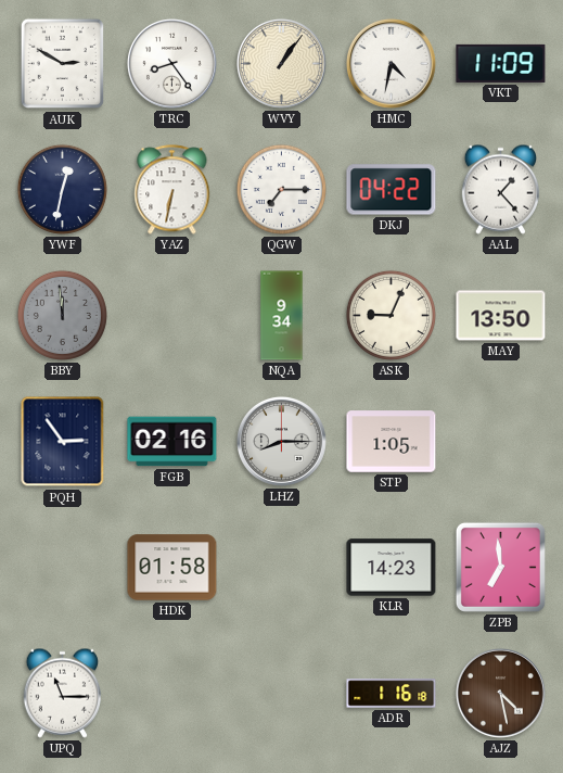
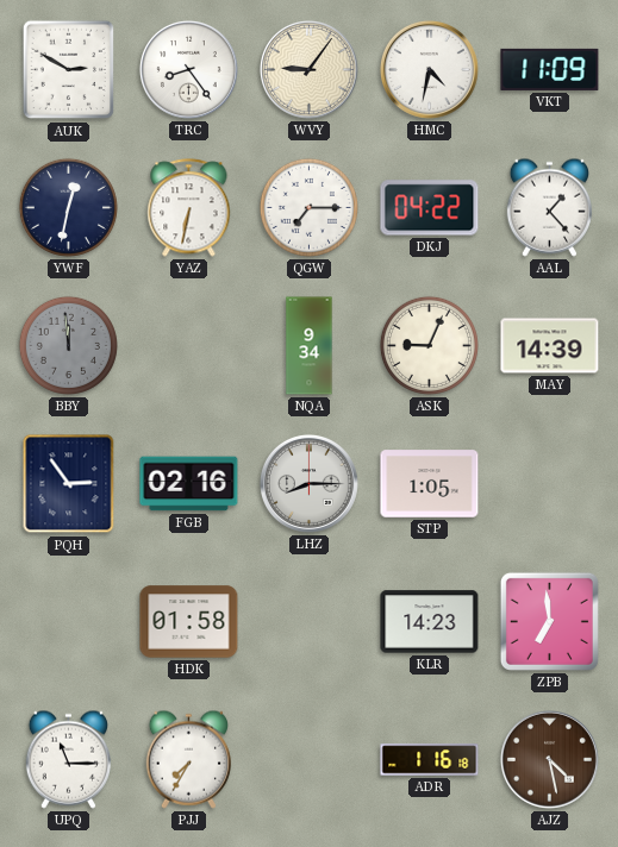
WVY: 1:06 -> 9:06
MAY: 13:50 -> 14:39
PJJ: none -> 7:35
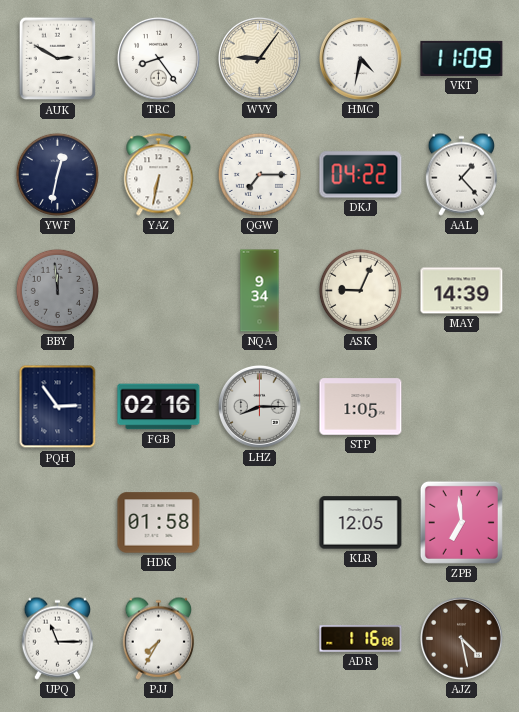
KLR: 14:23 -> 12:05
ADR: 1:16:18 -> 1:16:08
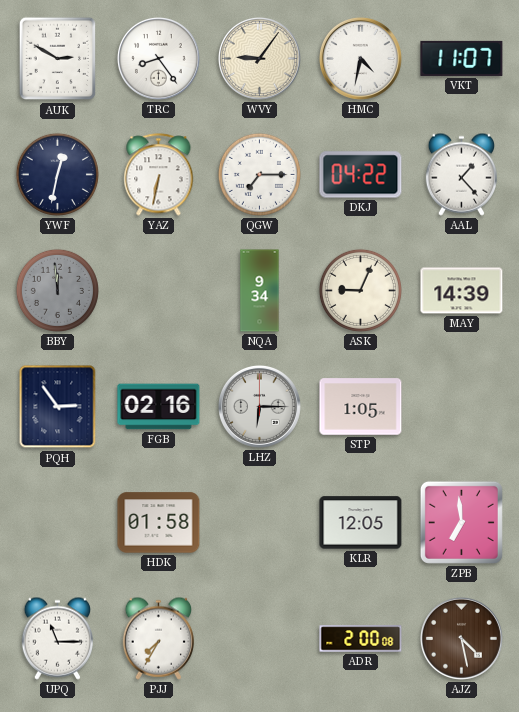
VKT: 11:09 -> 11:07
LHZ: 8:15 -> 6:15
ADR: 1:16 -> 2:00
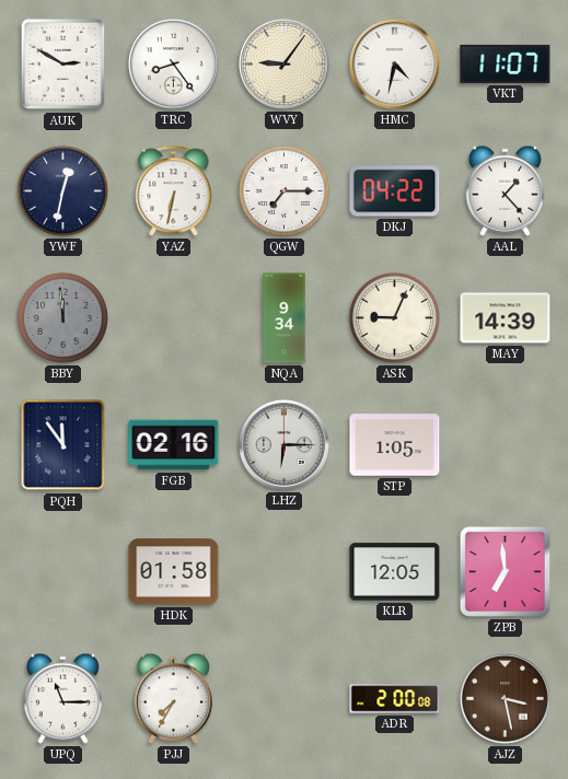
PQH: 2:54 -> 11:54
AJZ: 4:28 -> 3:28
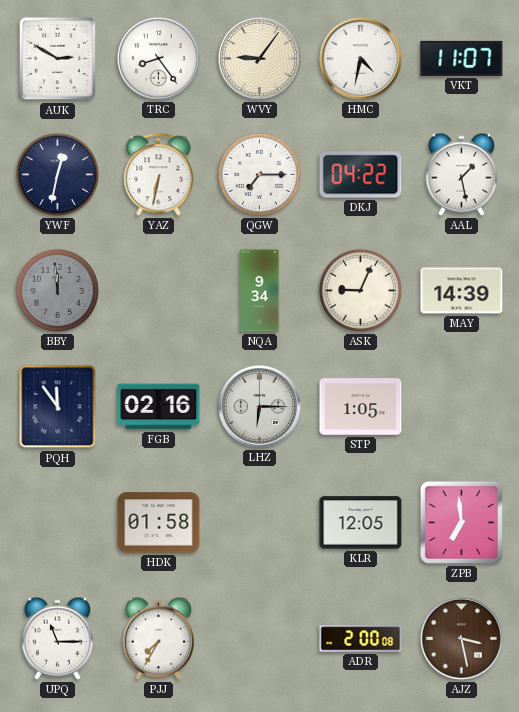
AAL: 1:23 -> 1:28
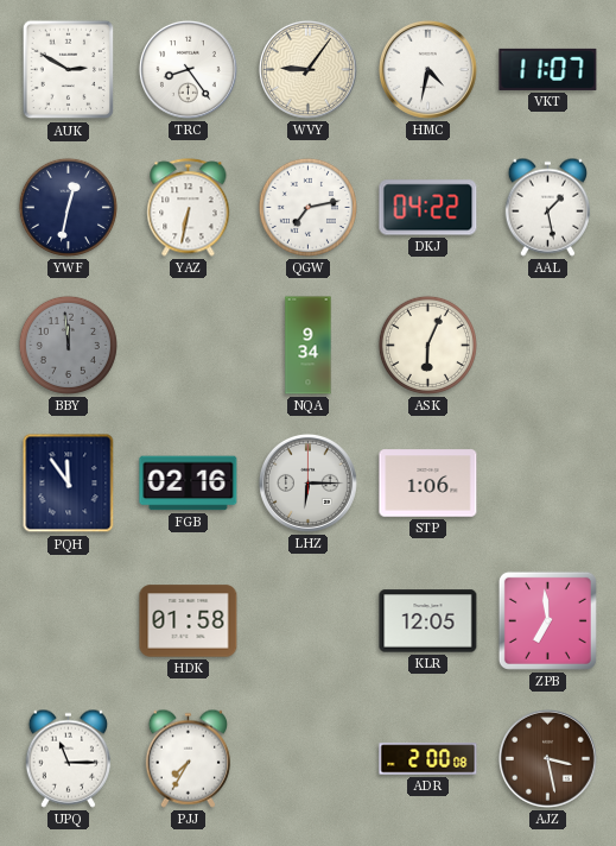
QGW: 7:15 -> 7:13
ASK: 9:04 -> 6:04
MAY: 14:39 -> none
STP: 1:05 -> 1:06
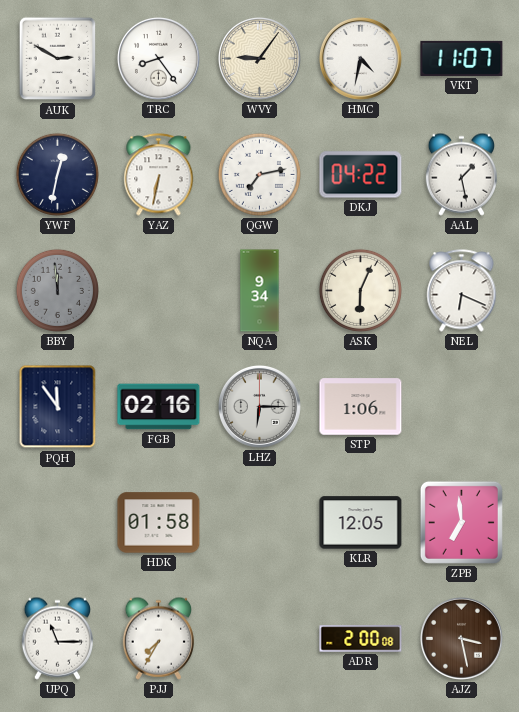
NEL: none -> 6:19
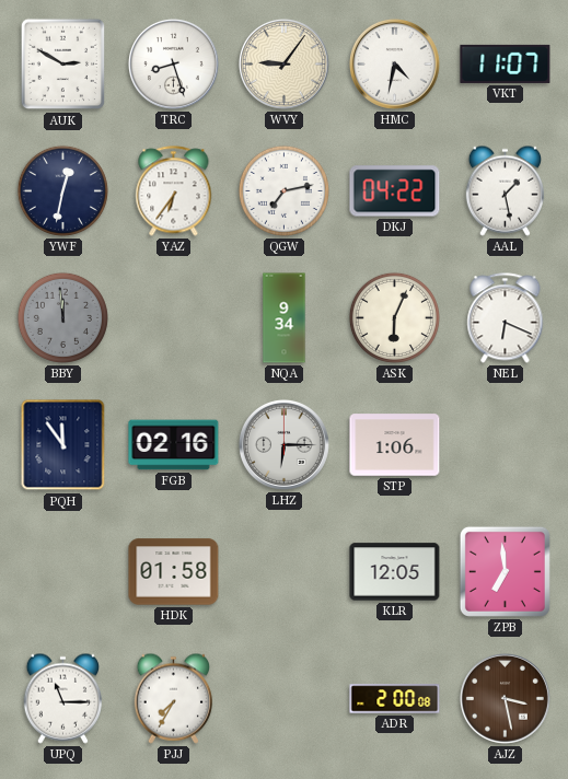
TRC: 8:24 -> 8:27
YAZ: 6:32 -> 6:36
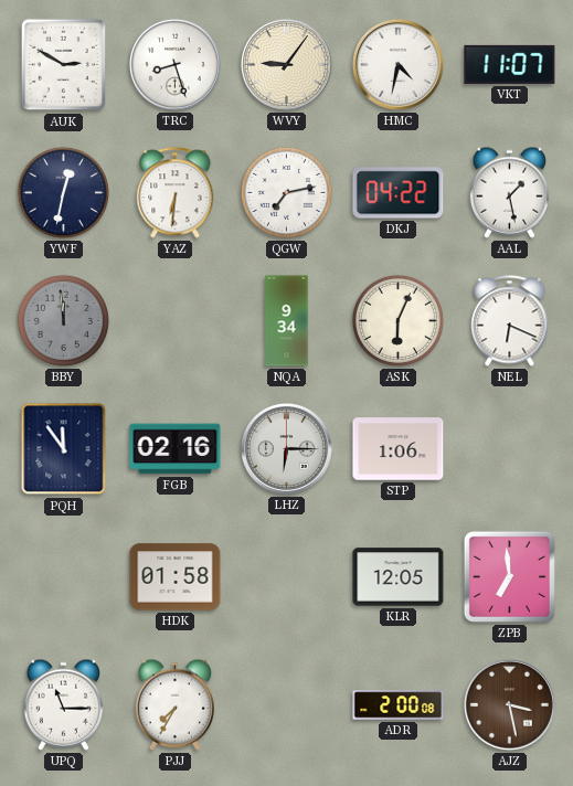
YAZ: 6:36 -> 6:31
